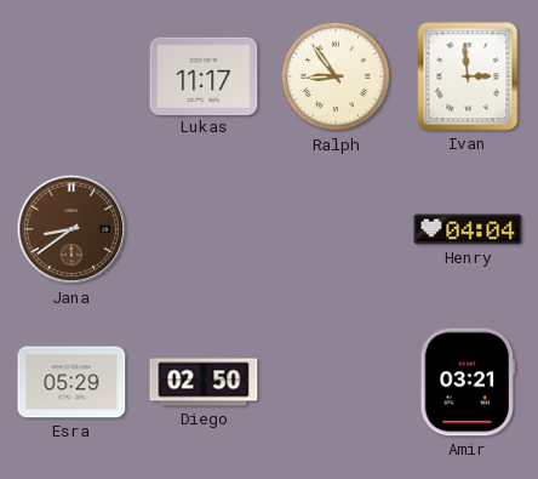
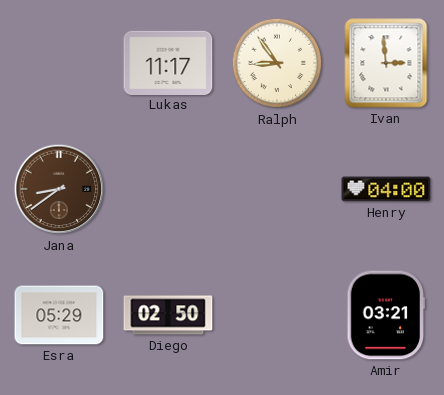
Henry: 04:04 -> 04:00
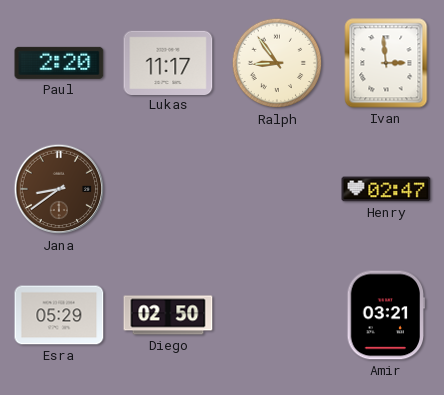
Paul: none -> 2:20
Henry: 04:00 -> 02:47
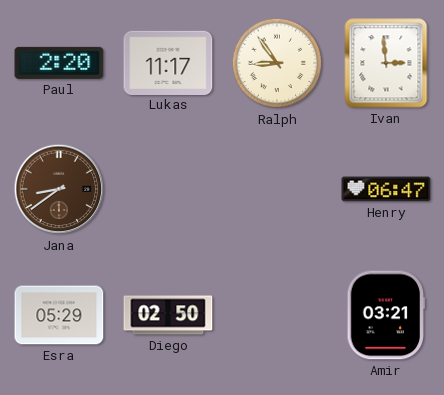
Henry: 02:47 -> 06:47
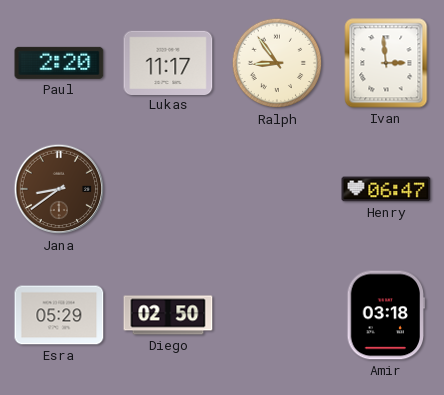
Amir: 03:21 -> 03:18
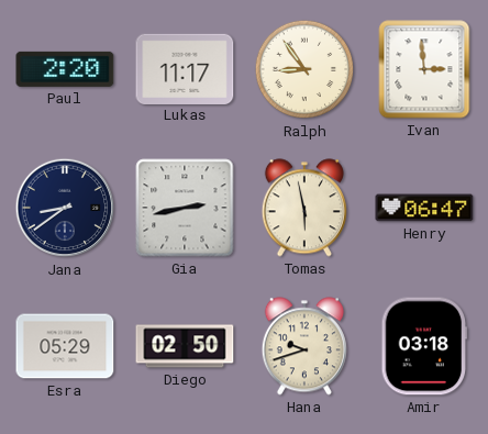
Jana dial: brown -> navy
Gia: none -> 2:43
Tomas: none -> 5:58
Hana: none -> 9:42
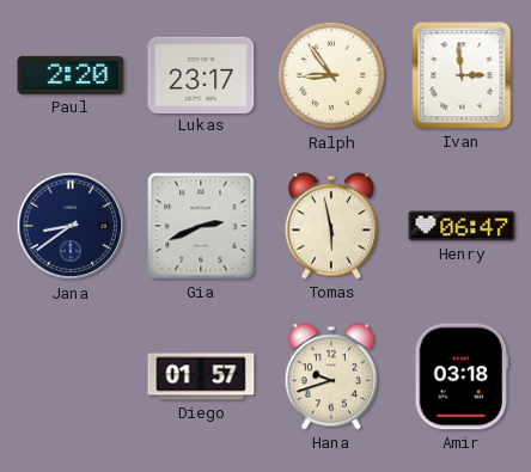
Lukas: 11:17 -> 23:17
Gia: 2:43 -> 2:41
Esra: 05:29 -> none
Diego: 02:50 -> 01:57
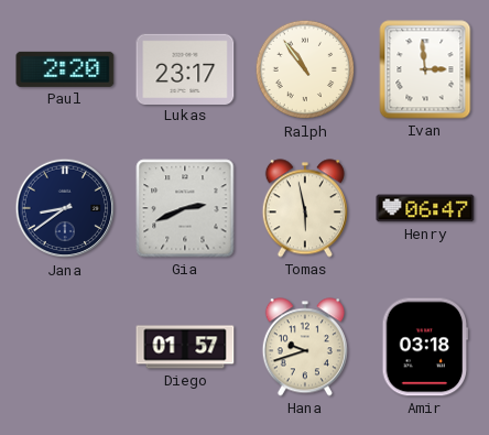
Ralph: 8:54 -> 10:54
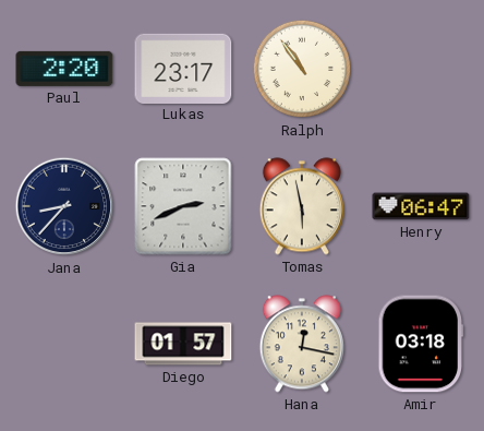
Ivan: 2:59 -> none
Jana: 8:39 -> 8:37
Hana: 9:42 -> 12:17
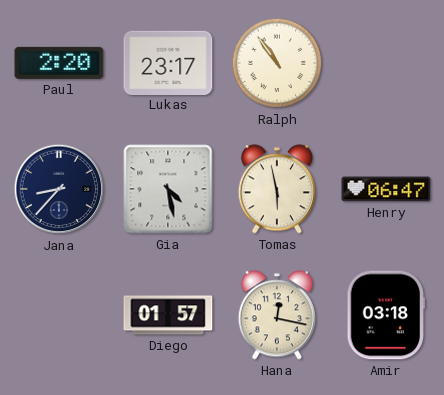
Gia: 2:41 -> 4:28
